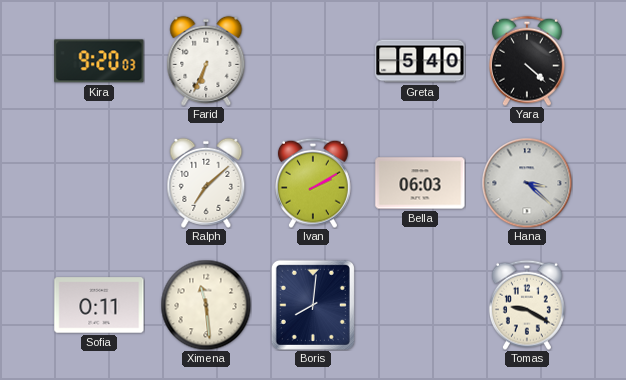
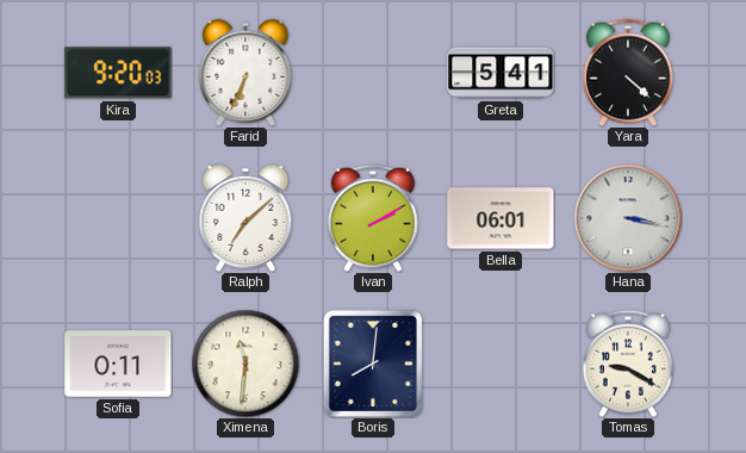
Greta: 5:40 -> 5:41
Bella: 06:03 -> 06:01
Hana: 3:22 -> 3:17
Ximena: 11:29 -> 11:31
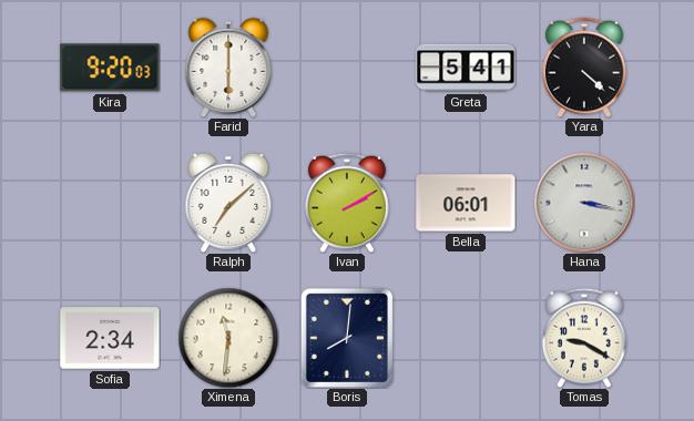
Farid: 6:34 -> 6:00
Sofia: 0:11 -> 2:34
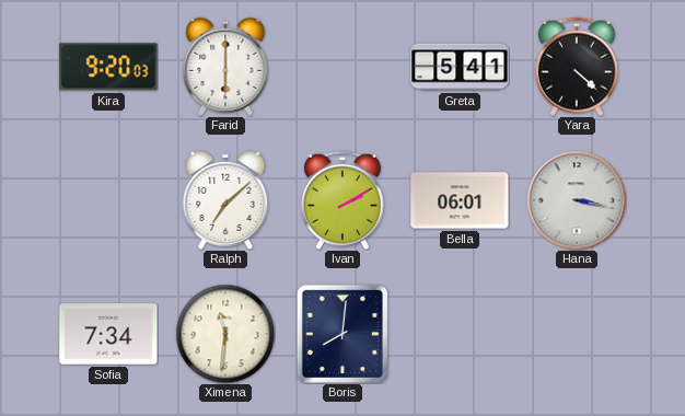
Sofia: 2:34 -> 7:34
Tomas: 9:20 -> none
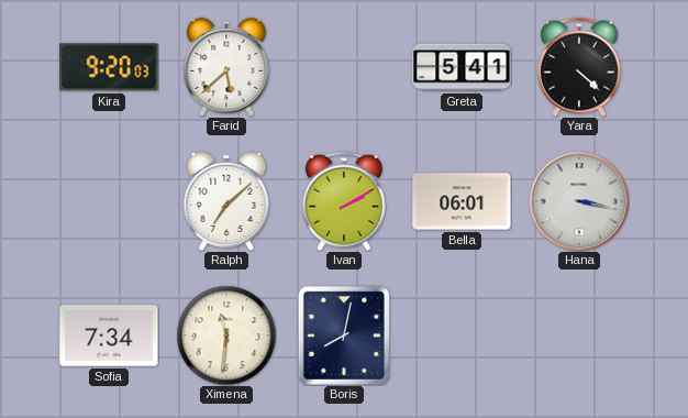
Farid: 6:00 -> 5:38
Boris: 8:01 -> 8:02
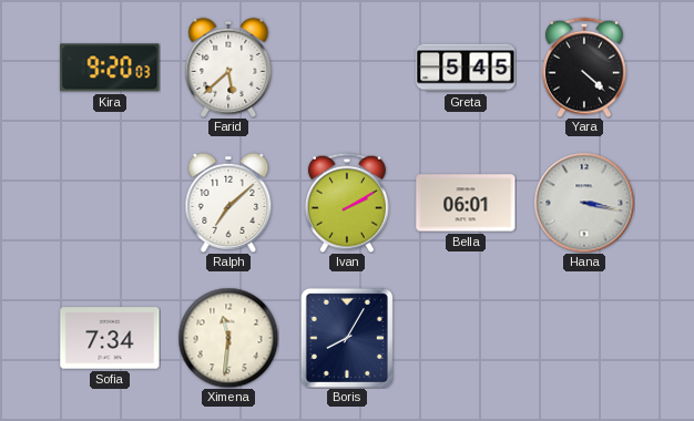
Greta: 5:41 -> 5:45
Boris: 8:02 -> 8:05
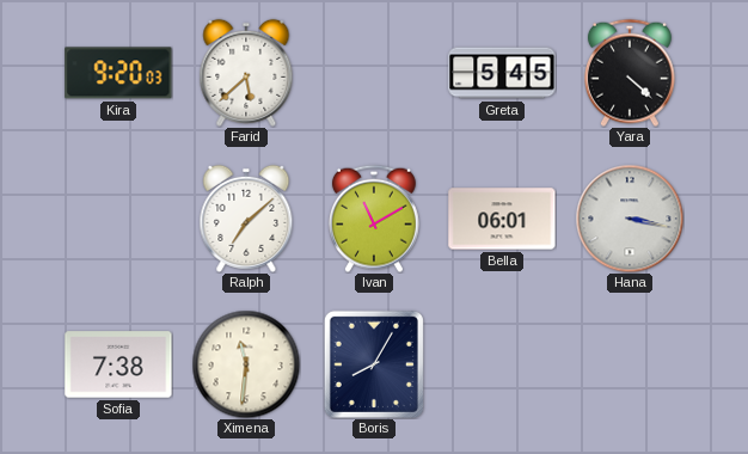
Ivan: 2:10 -> 11:10
Sofia: 7:34 -> 7:38
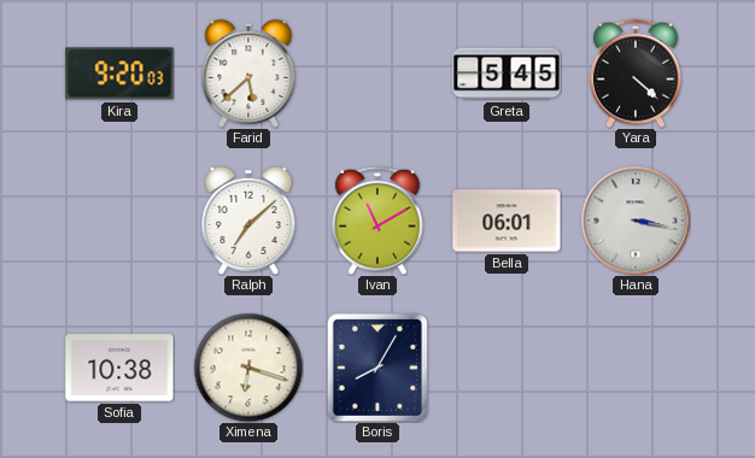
Sofia: 7:38 -> 10:38
Ximena: 11:31 -> 6:18
